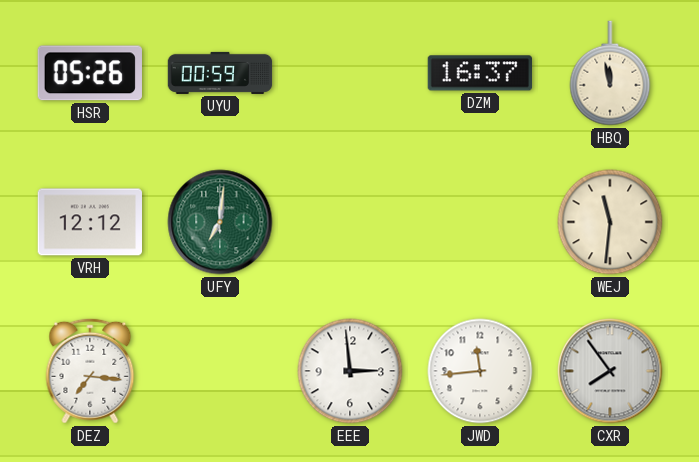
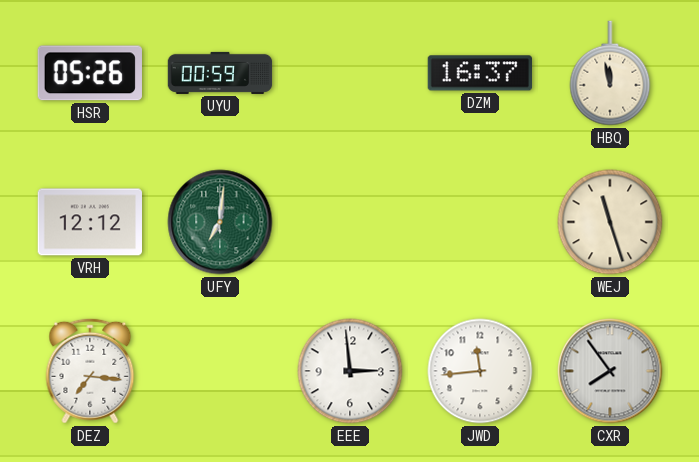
WEJ: 11:31 -> 11:27
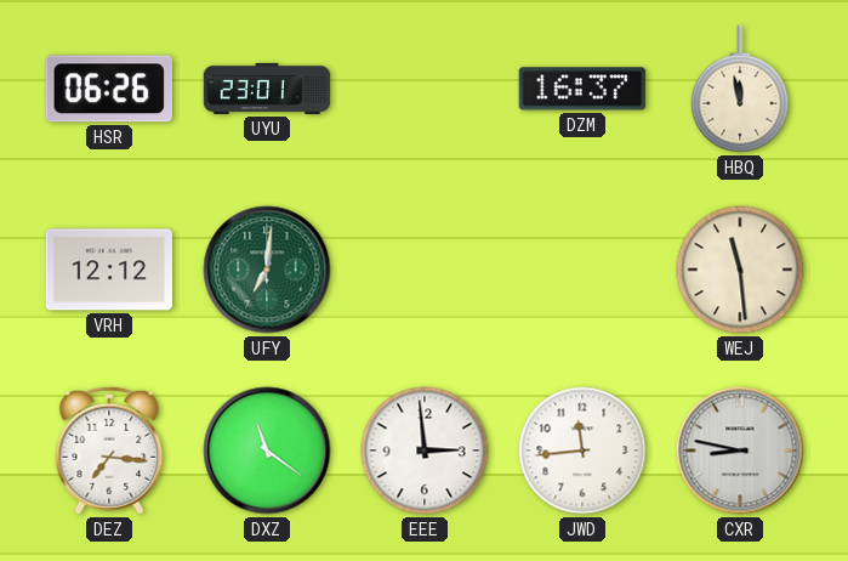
HSR: 05:26 -> 06:26
UYU: 00:59 -> 23:01
WEJ: 11:27 -> 11:29
DXZ: none -> 11:21
CXR: 7:54 -> 8:47
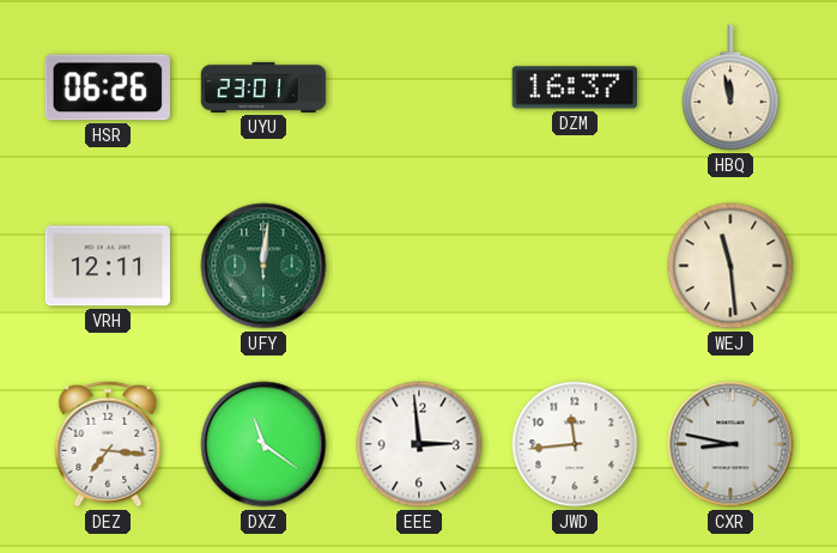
VRH: 12:12 -> 12:11
UFY: 7:01 -> 12:01
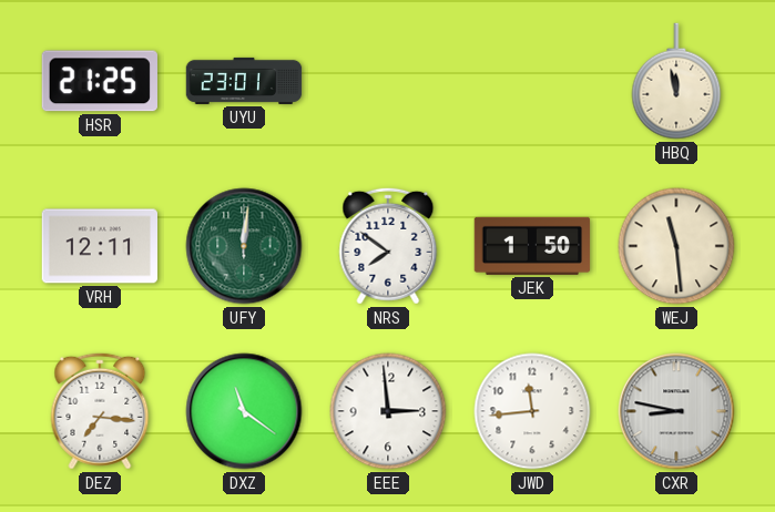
HSR: 06:26 -> 21:25
DZM: 16:37 -> none
NRS: none -> 7:51
JEK: none -> 1:50
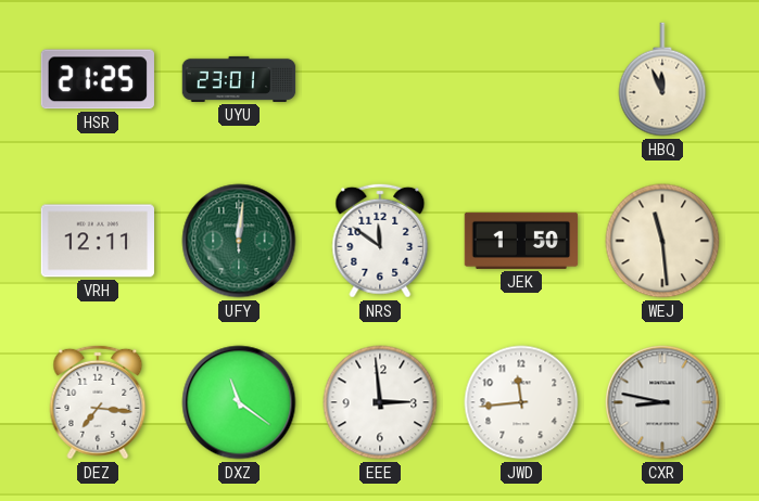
HBQ: 11:58 -> 11:56
NRS: 7:51 -> 11:51
